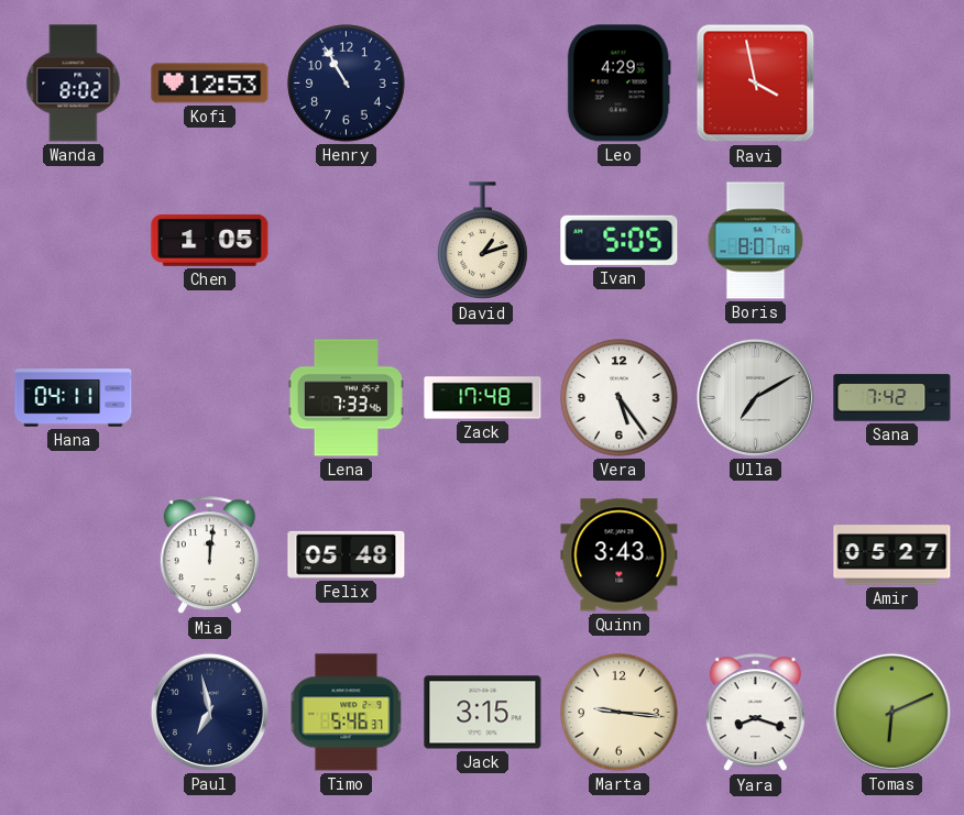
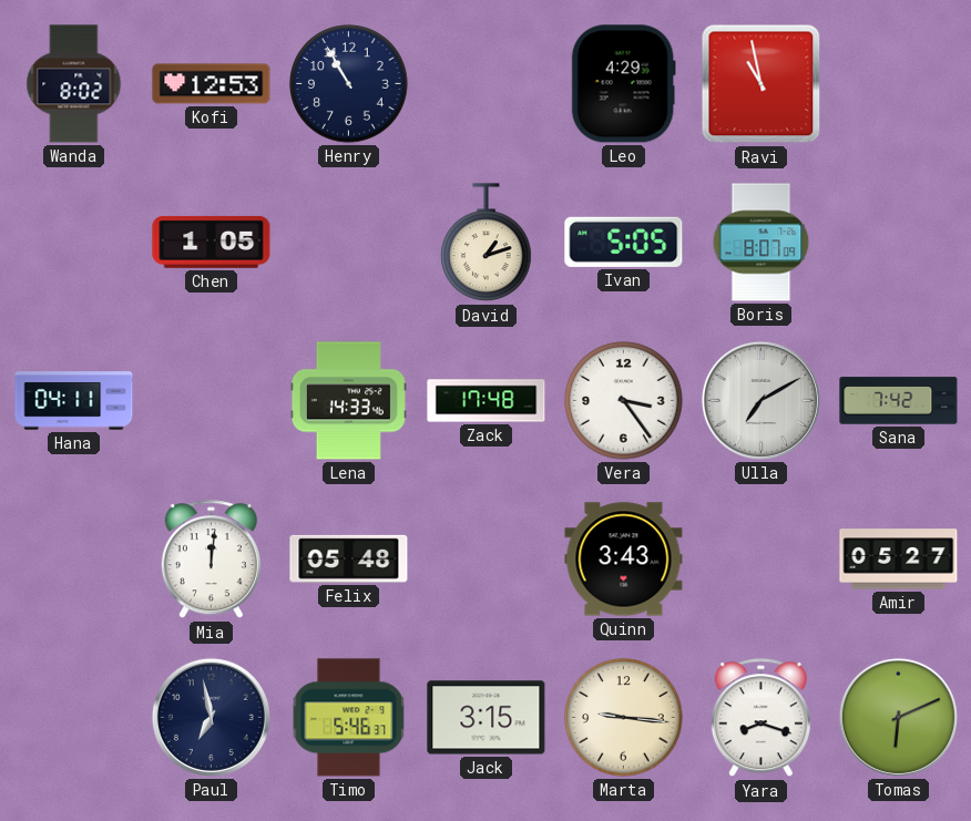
Ravi: 3:58 -> 10:58
Lena: 7:33 -> 14:33
Vera: 5:24 -> 3:24
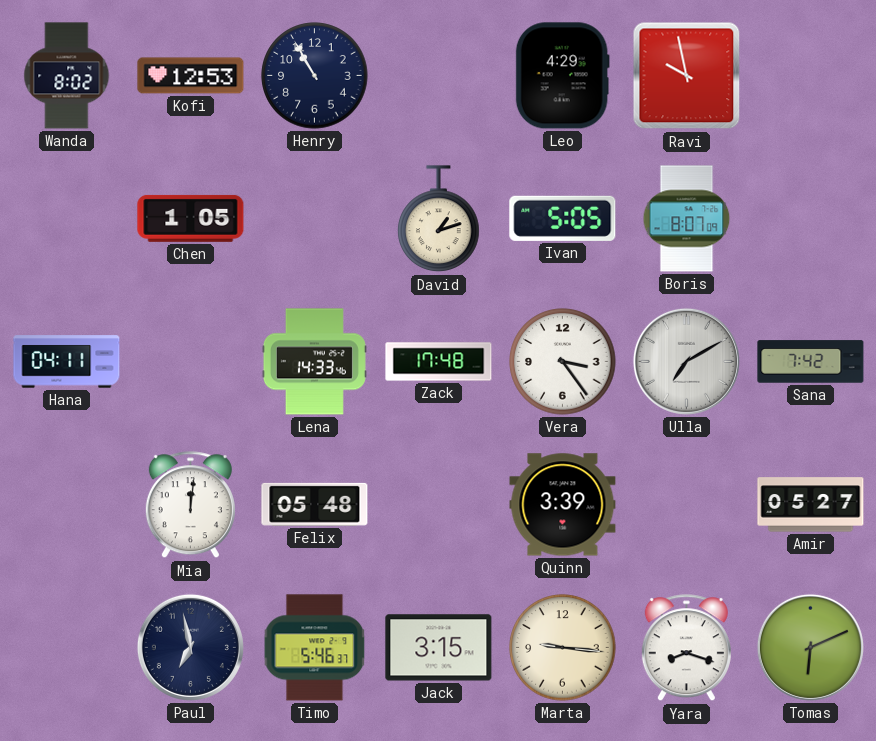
Ravi: 10:58 -> 9:58
Quinn: 3:43 -> 3:39
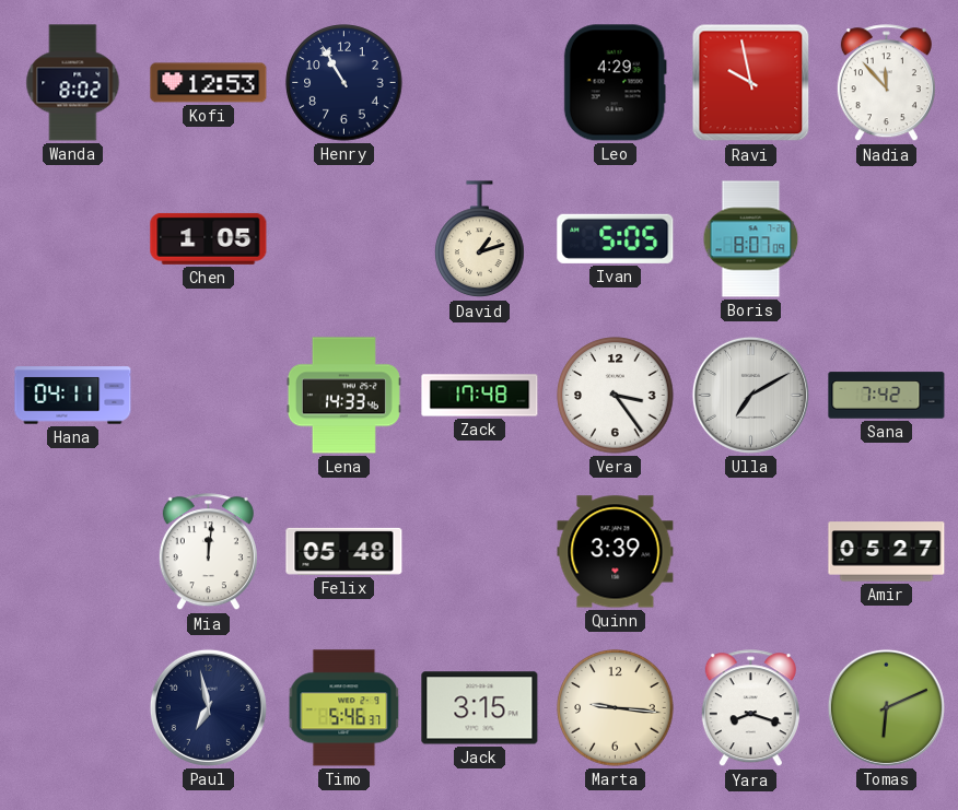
Nadia: none -> 11:53
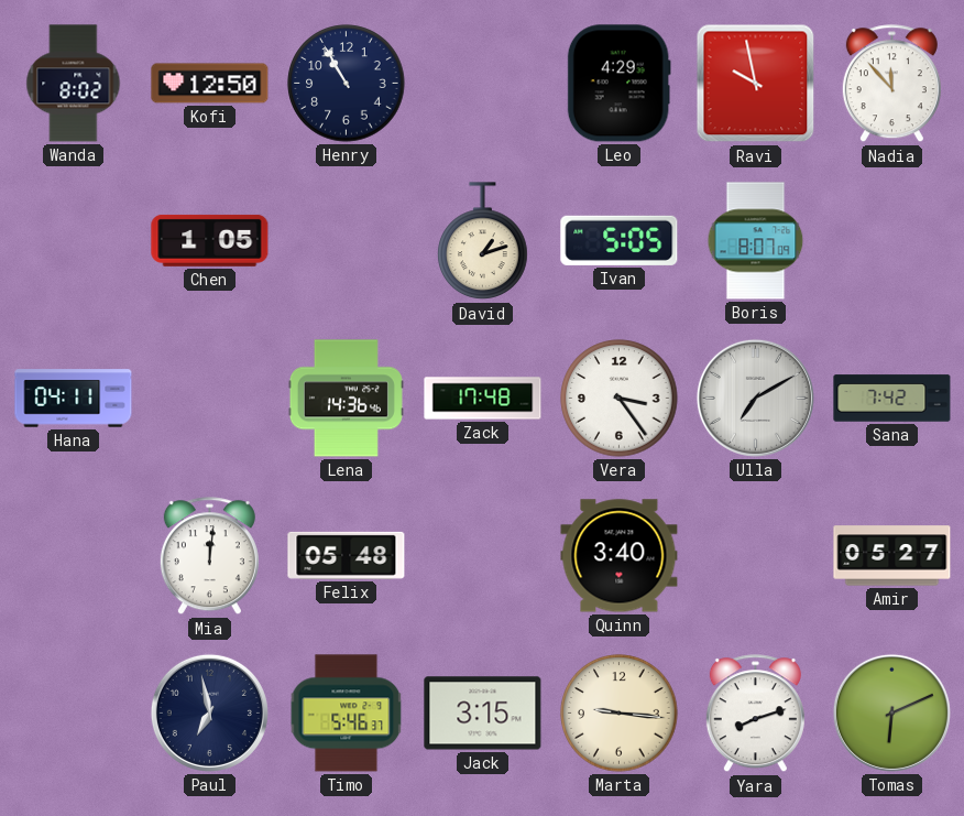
Kofi: 12:53 -> 12:50
Lena: 14:33 -> 14:36
Quinn: 3:39 -> 3:40
Yara: 8:18 -> 8:12
